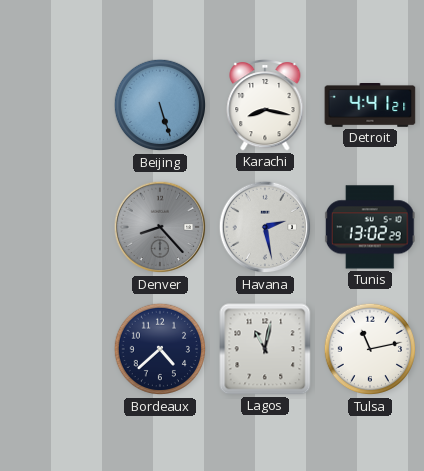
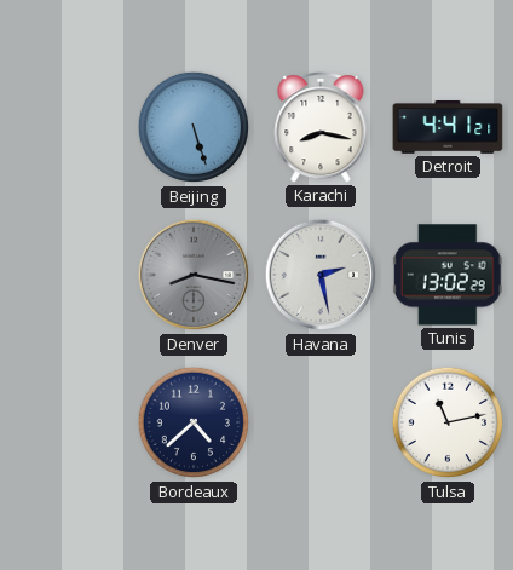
Denver: 8:23 -> 8:17
Lagos: 11:02 -> none
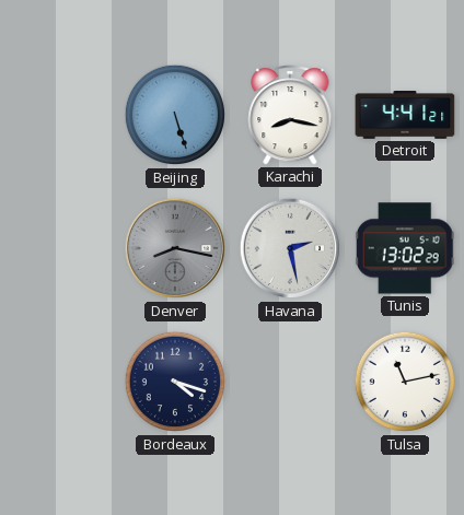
Bordeaux: 4:38 -> 4:18
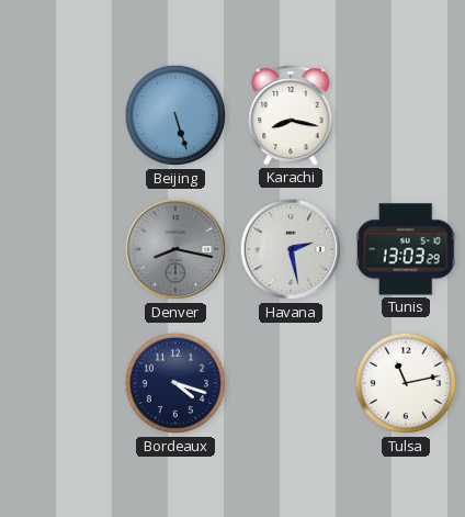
Detroit: 4:41 -> none
Tunis: 13:02 -> 13:03
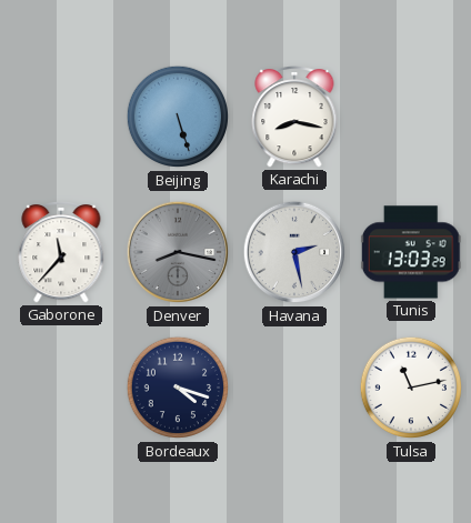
Gaborone: none -> 11:37
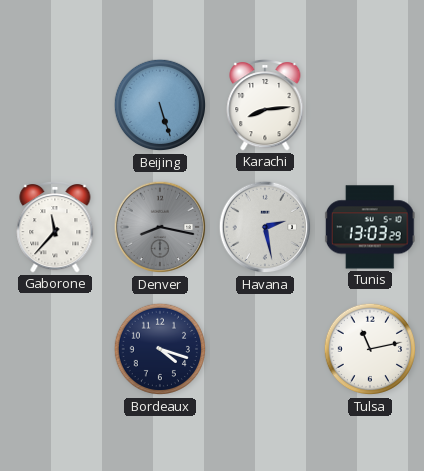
Karachi: 8:17 -> 8:14
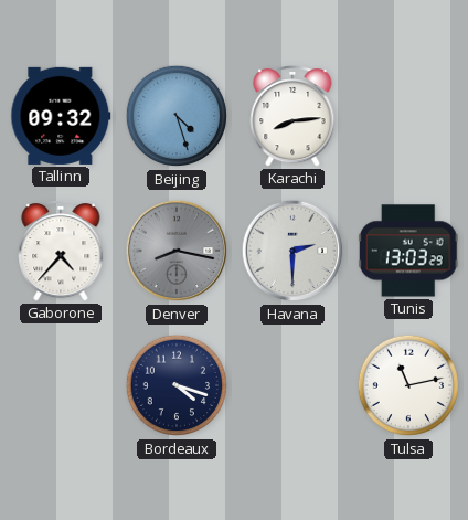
Tallinn: none -> 09:32
Beijing: 5:27 -> 4:27
Gaborone: 11:37 -> 4:37
Havana: 2:28 -> 2:30
